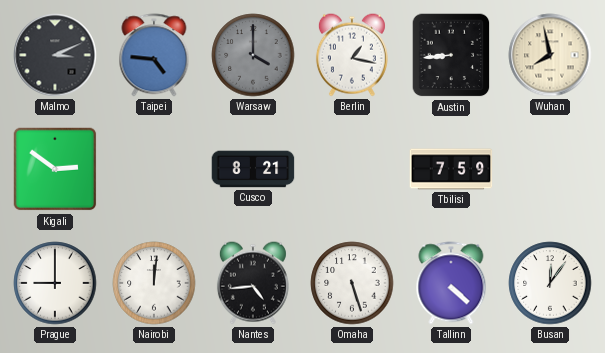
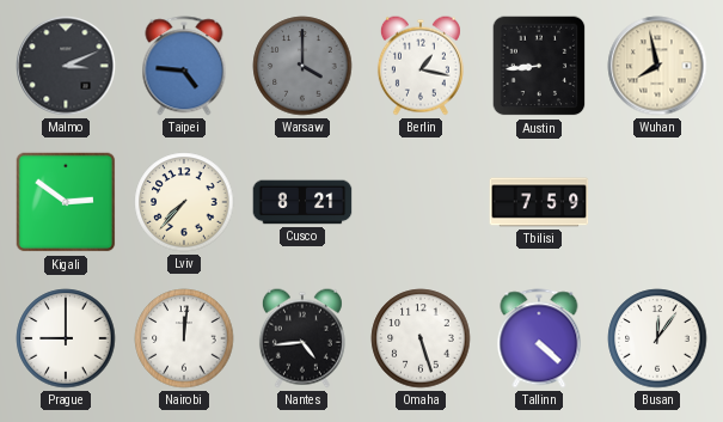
Lviv: none -> 7:37
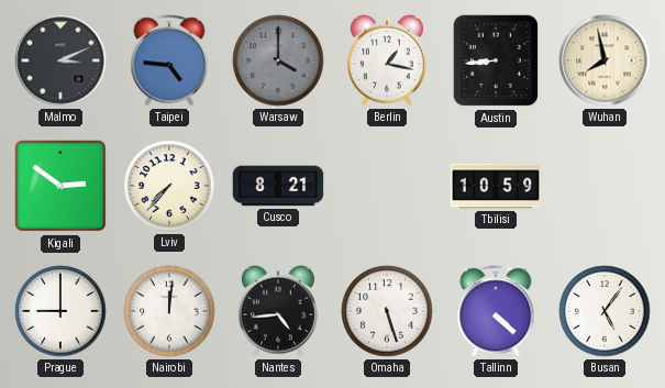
Tbilisi: 7:59 -> 10:59
Busan: 12:06 -> 5:06
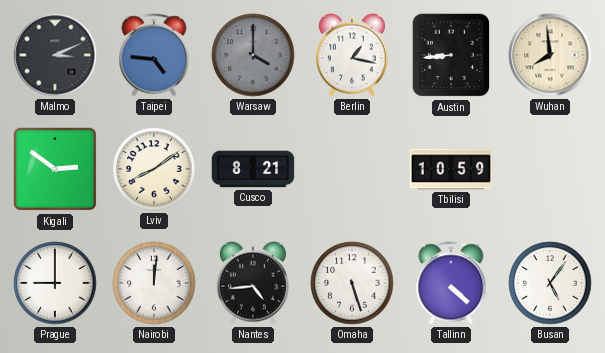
Wuhan: 7:58 -> 7:59
Lviv: 7:37 -> 8:09
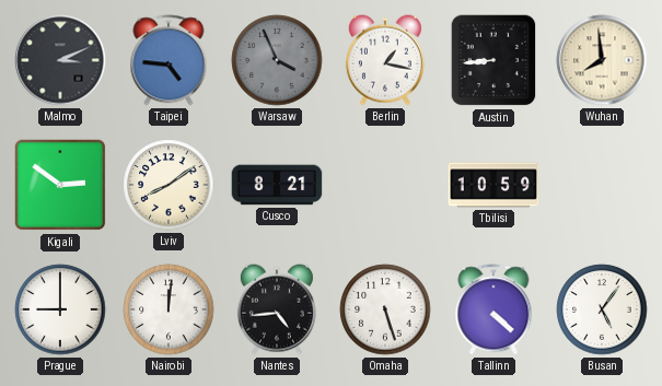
Warsaw: 4:00 -> 3:56
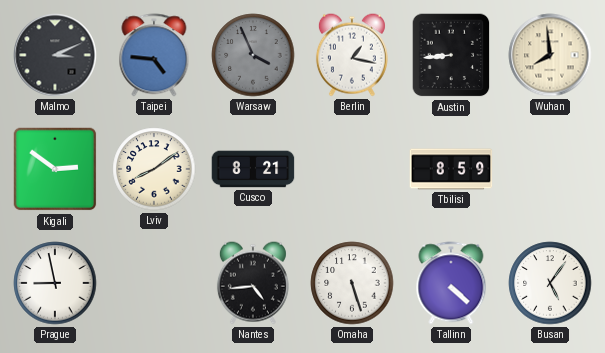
Tbilisi: 10:59 -> 8:59
Prague: 9:00 -> 8:58
Nairobi: 12:01 -> none
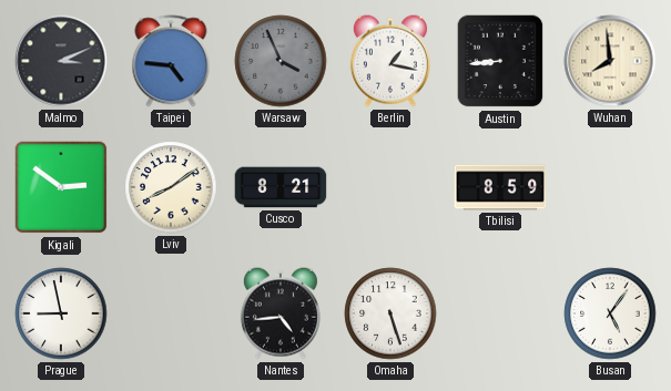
Tallinn: 4:22 -> none
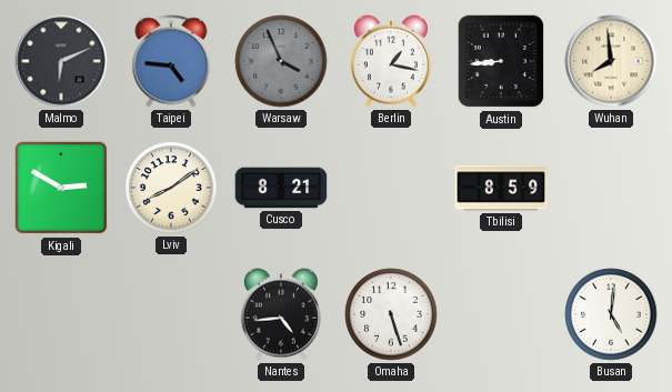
Malmo: 3:11 -> 6:11
Kigali: 2:51 -> 2:50
Prague: 8:58 -> none
Busan: 5:06 -> 5:01
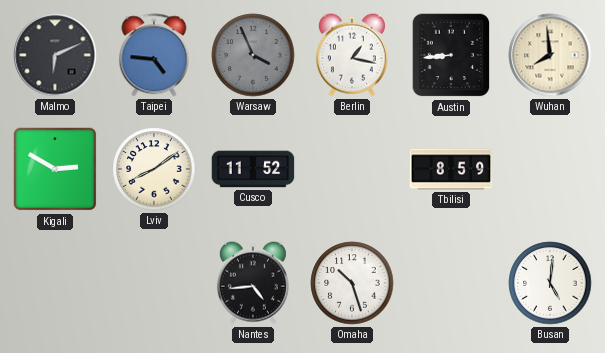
Cusco: 8:21 -> 11:52
Omaha: 5:27 -> 10:27
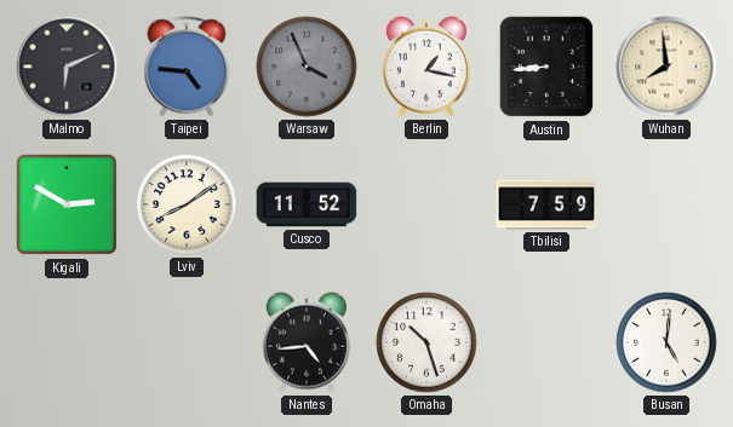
Tbilisi: 8:59 -> 7:59
